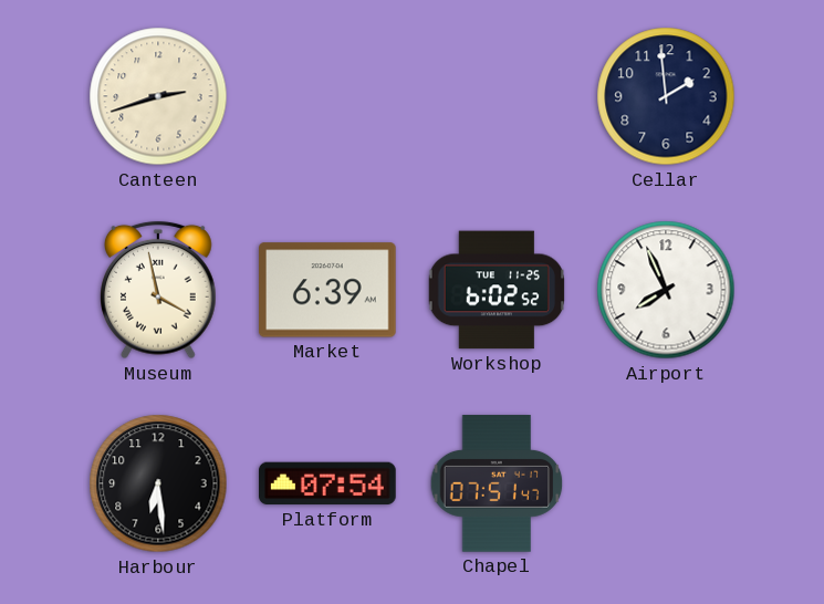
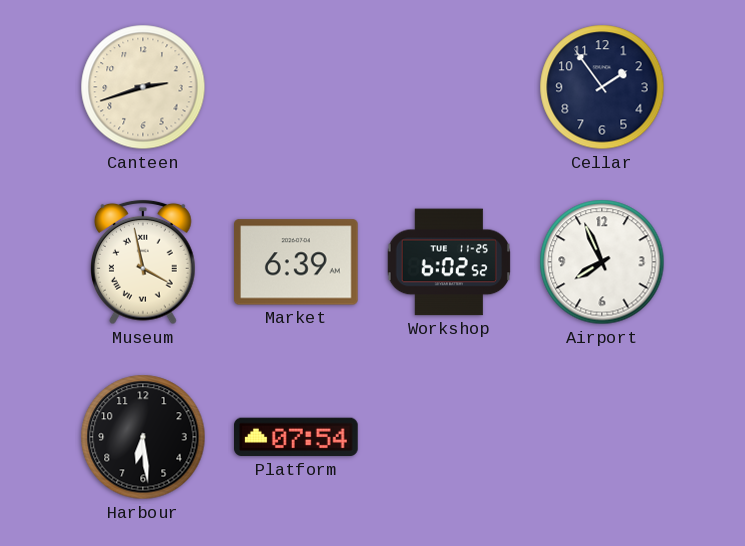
Cellar: 1:59 -> 1:54
Chapel: 07:51 -> none
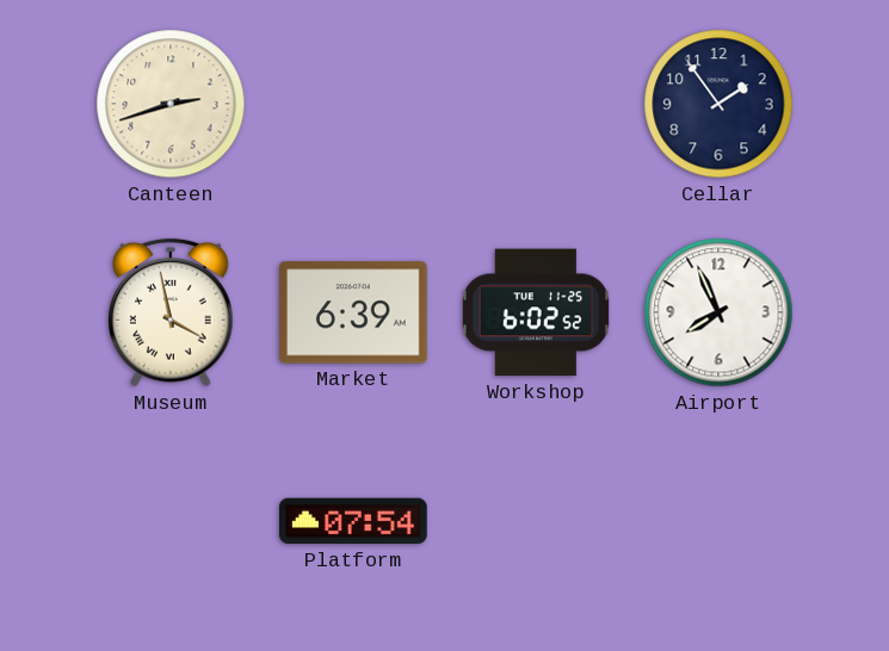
Harbour: 6:29 -> none
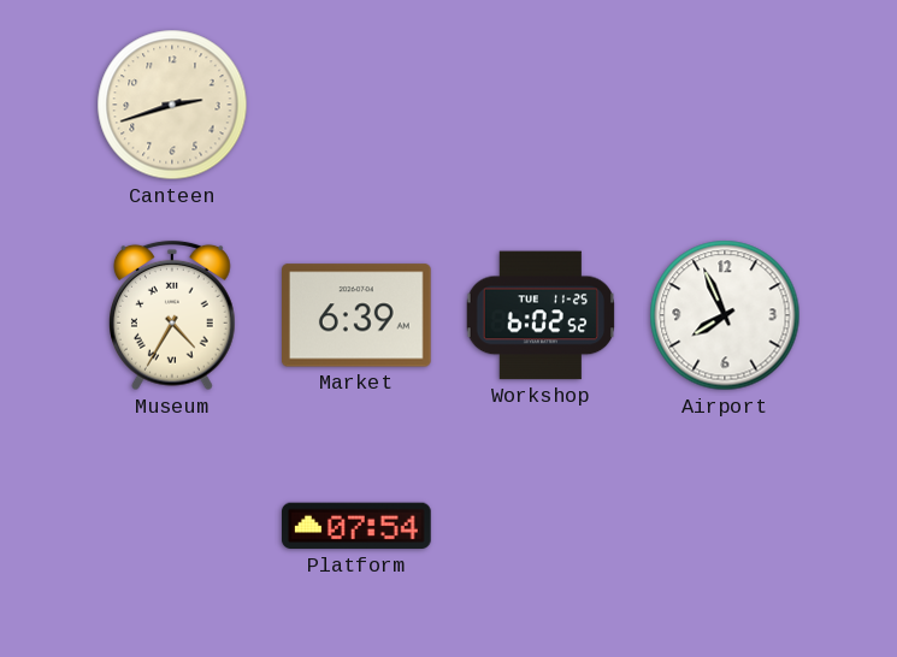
Cellar: 1:54 -> none
Museum: 3:58 -> 4:35
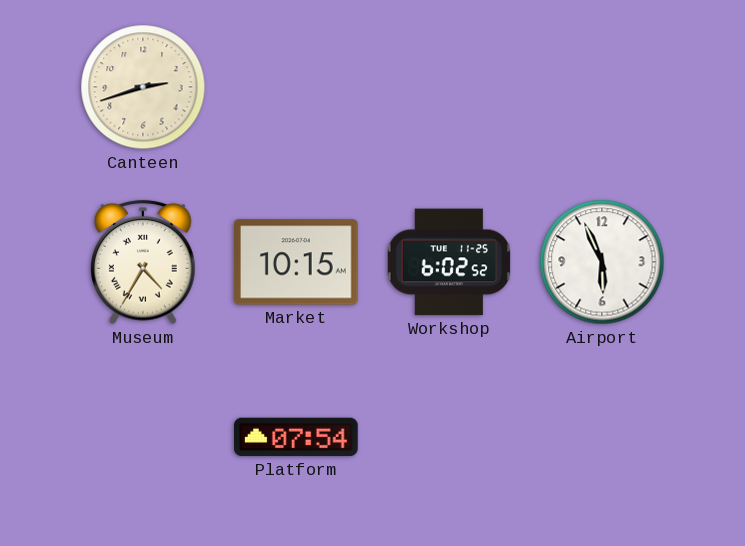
Market: 6:39 -> 10:15
Airport: 7:56 -> 5:56
